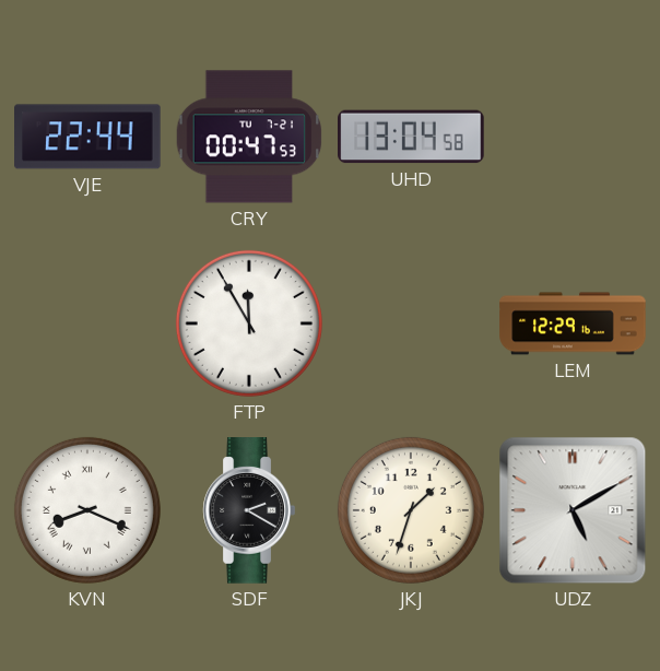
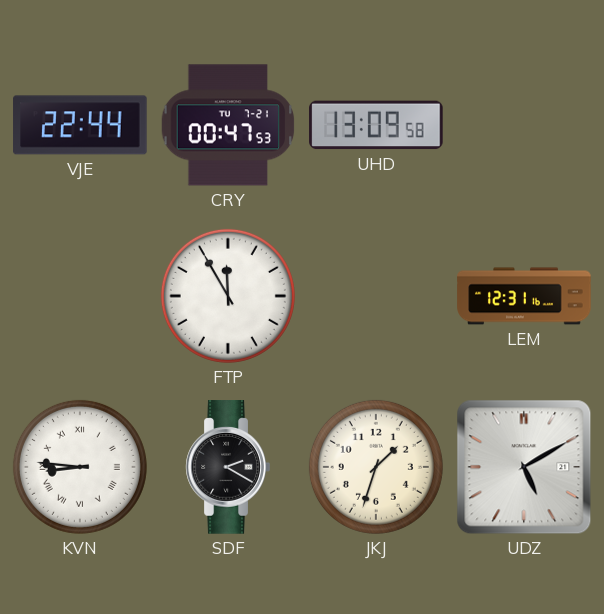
UHD: 13:04 -> 13:09
LEM: 12:29 -> 12:31
KVN: 8:19 -> 8:46
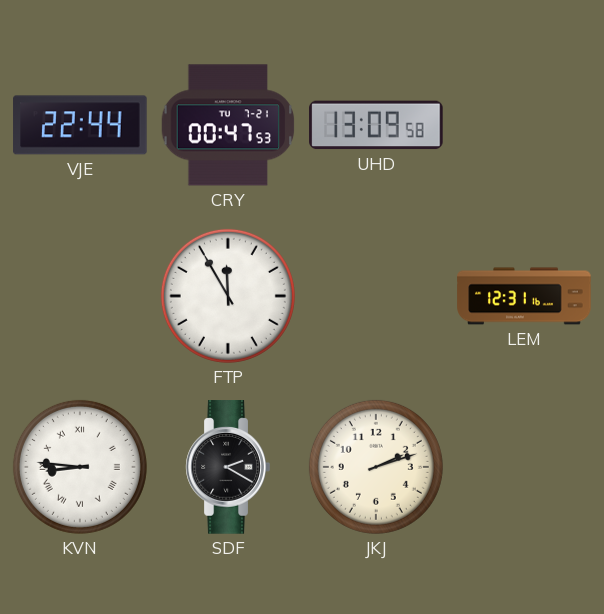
JKJ: 1:33 -> 2:12
UDZ: 5:10 -> none
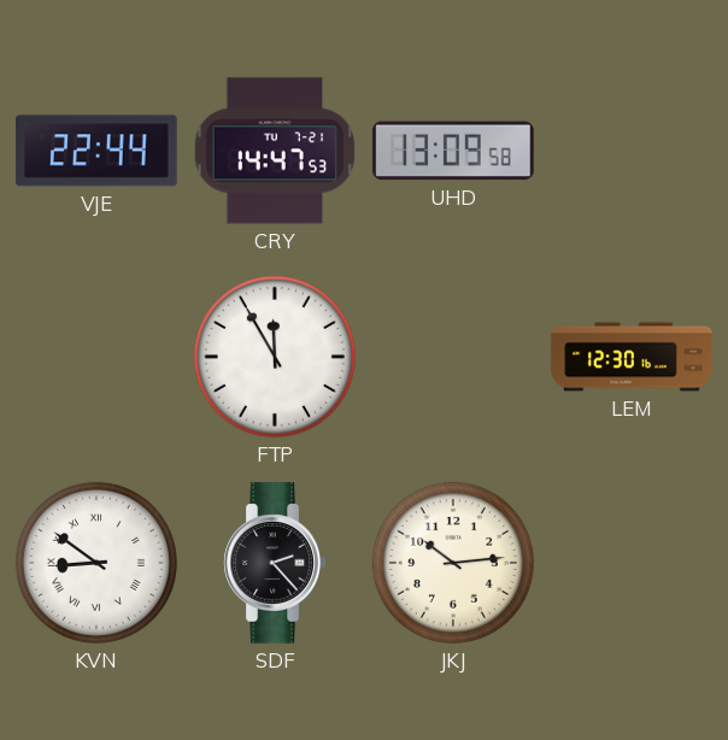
CRY: 00:47 -> 14:47
LEM: 12:31 -> 12:30
KVN: 8:46 -> 8:51
SDF: 2:20 -> 2:23
JKJ: 2:12 -> 10:14
